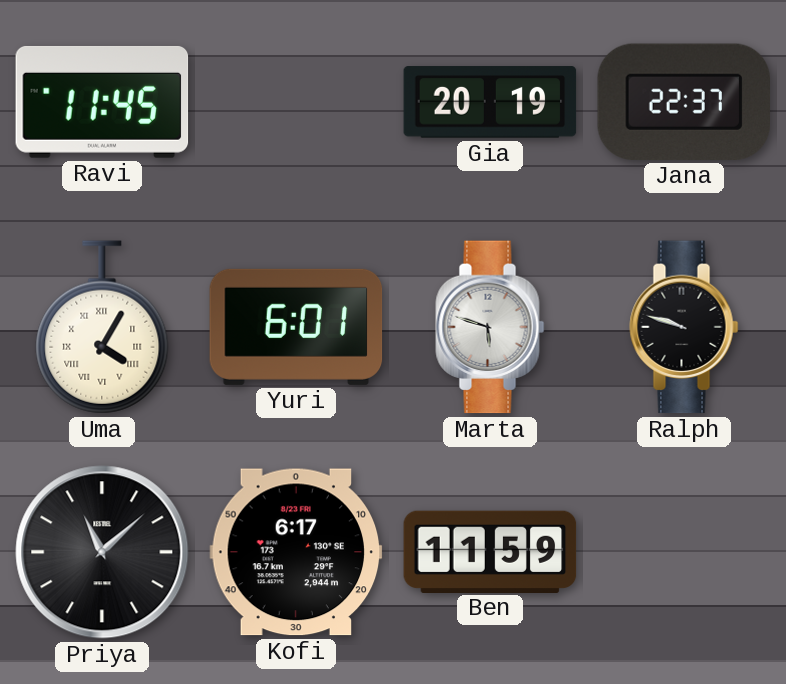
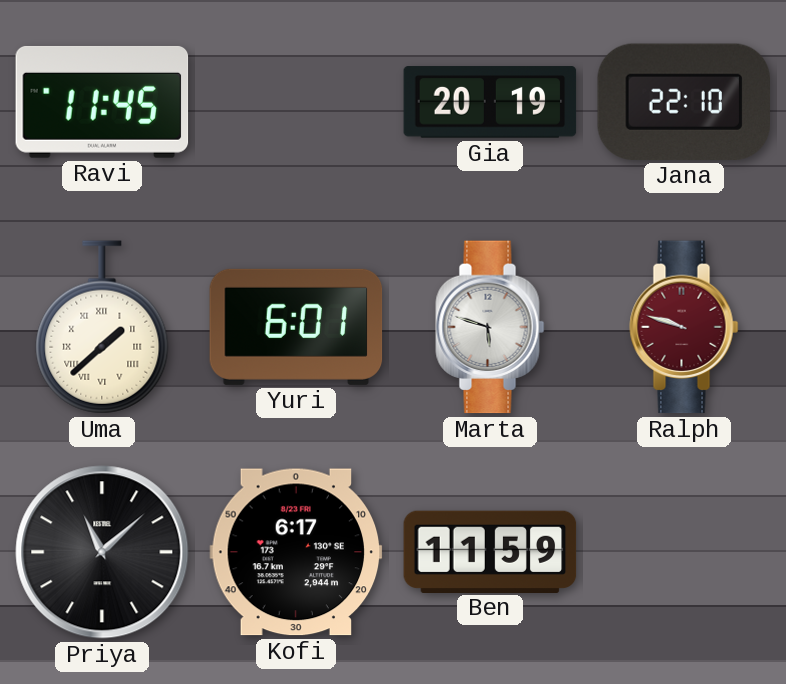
Jana: 22:37 -> 22:10
Uma: 4:05 -> 1:38
Ralph dial: black -> burgundy
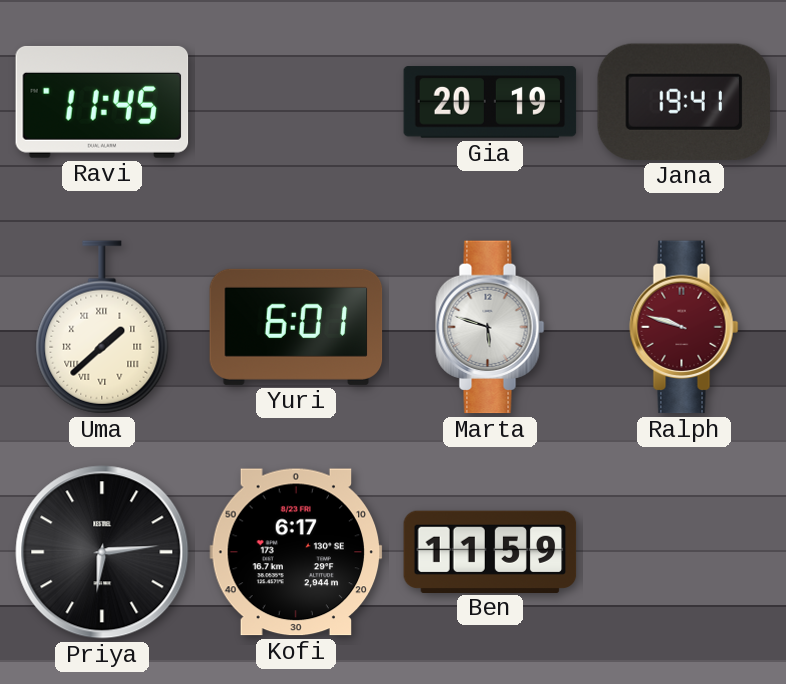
Jana: 22:10 -> 19:41
Priya: 11:08 -> 6:14
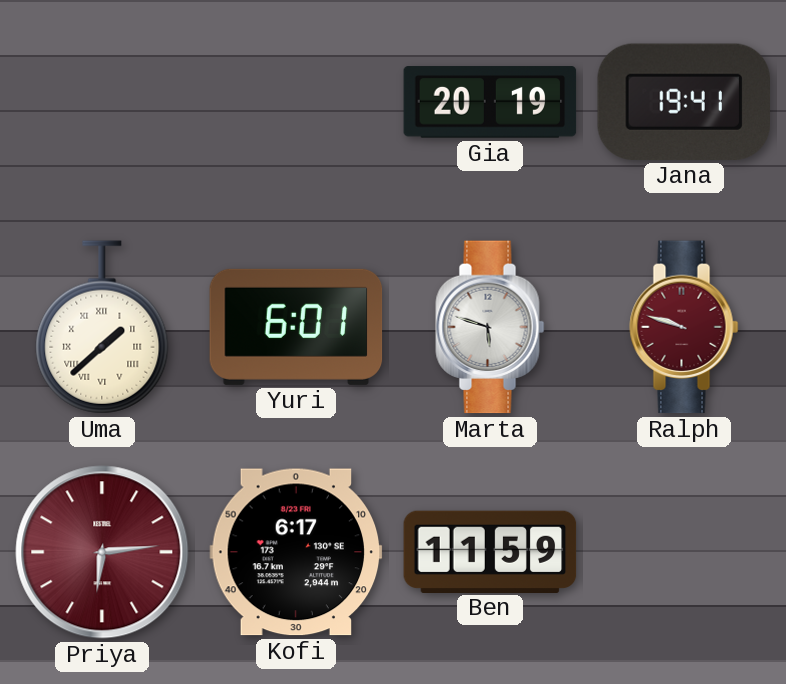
Ravi: 11:45 -> none
Priya dial: black -> burgundy
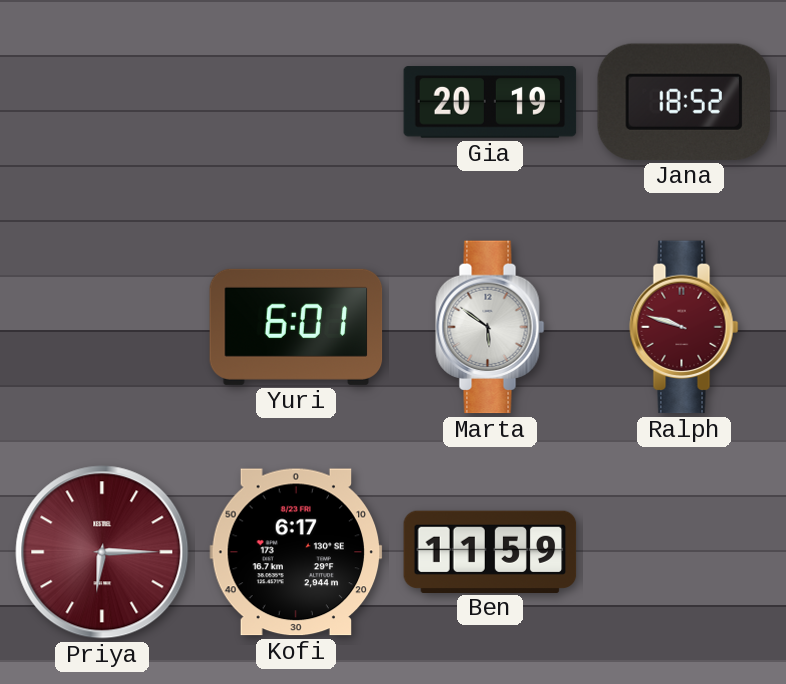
Jana: 19:41 -> 18:52
Uma: 1:38 -> none
Marta: 5:48 -> 5:51
Priya: 6:14 -> 6:15
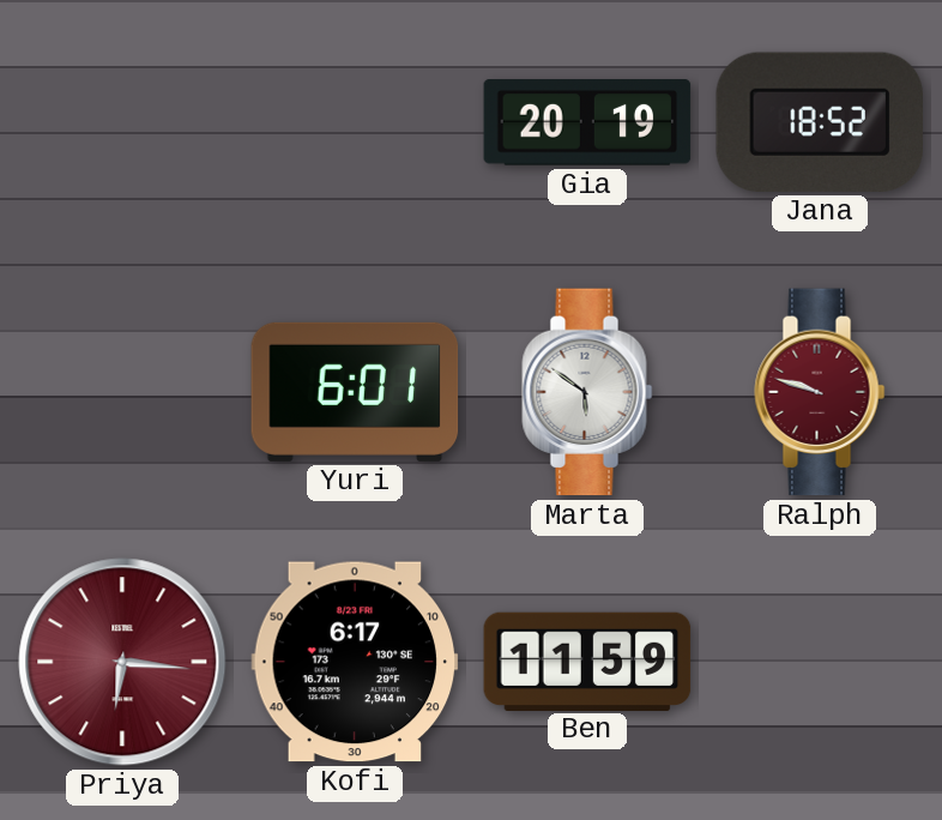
Priya: 6:15 -> 6:16
